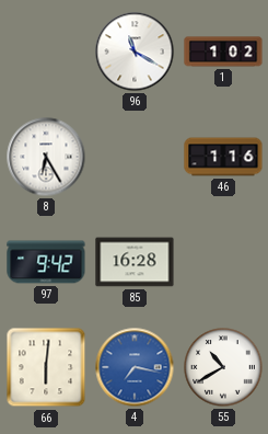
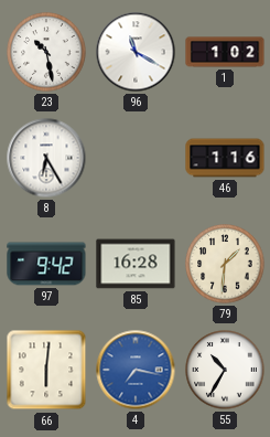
23: none -> 10:28
79: none -> 1:31
55: 10:40 -> 10:35
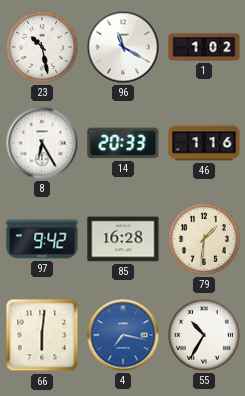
14: none -> 20:33
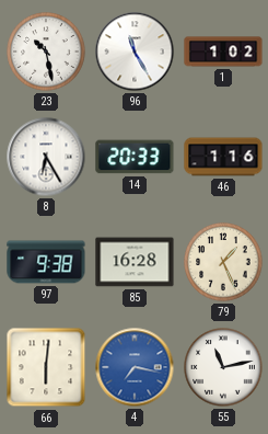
96: 11:20 -> 11:25
97: 9:42 -> 9:38
79: 1:31 -> 1:26
55: 10:35 -> 11:13
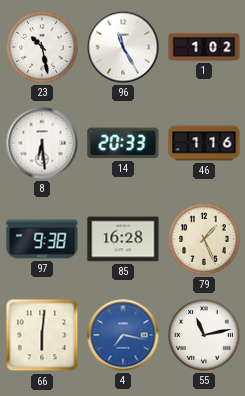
8: 6:25 -> 6:29
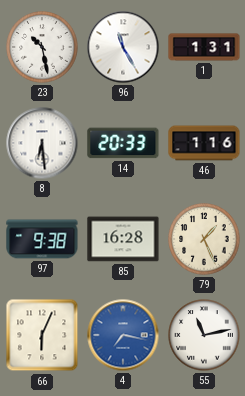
1: 1:02 -> 1:31
66: 6:01 -> 6:04
